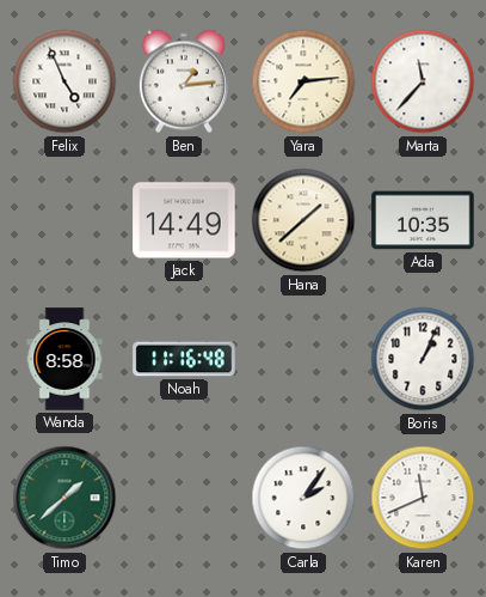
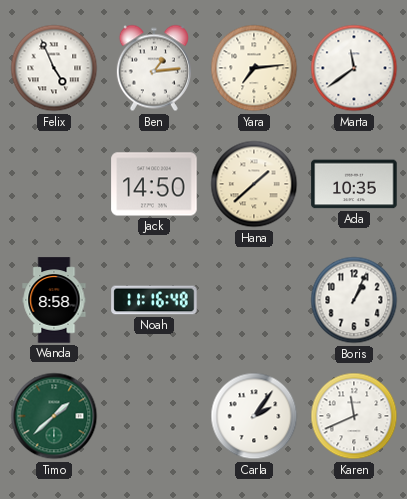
Marta: 11:37 -> 11:39
Jack: 14:49 -> 14:50
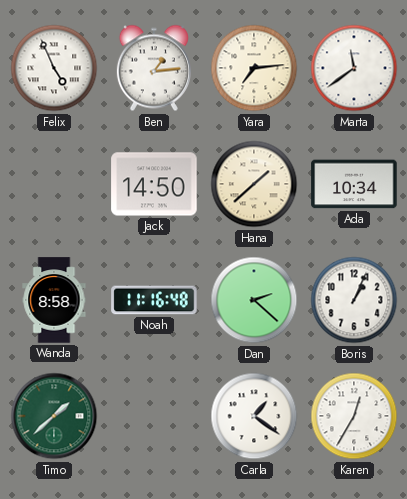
Ada: 10:35 -> 10:34
Dan: none -> 2:22
Carla: 2:06 -> 1:21
Karen: 11:41 -> 12:35
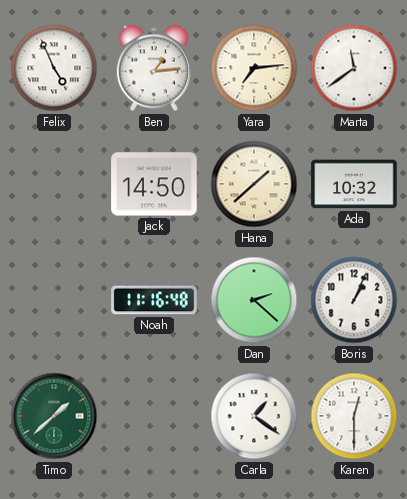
Ada: 10:34 -> 10:32
Wanda: 8:58 -> none
Karen: 12:35 -> 12:30
